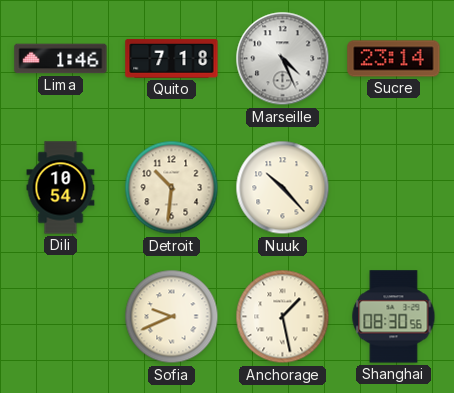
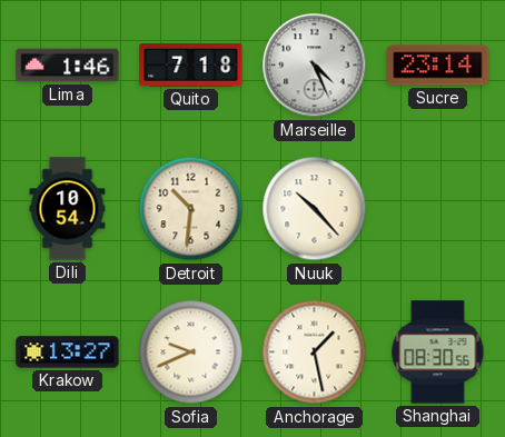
Krakow: none -> 13:27
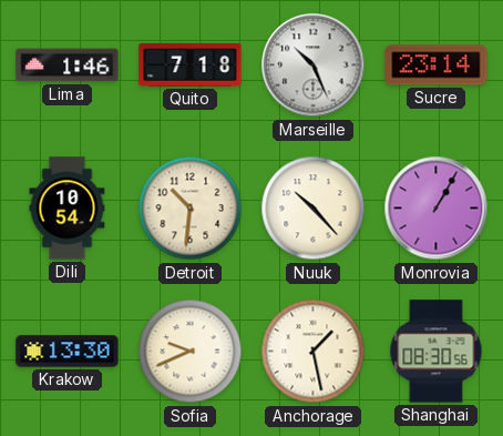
Marseille: 4:26 -> 10:26
Monrovia: none -> 1:05
Krakow: 13:27 -> 13:30
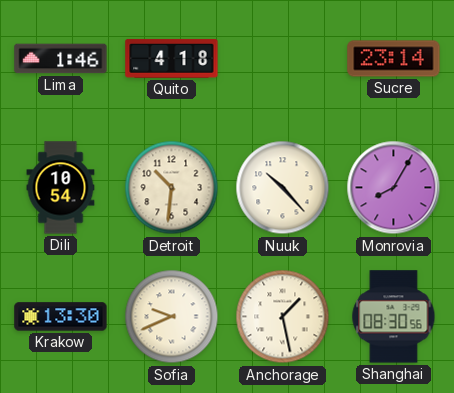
Quito: 7:18 -> 4:18
Marseille: 10:26 -> none
Monrovia: 1:05 -> 8:05
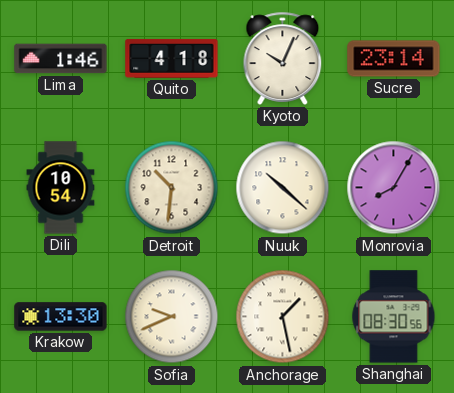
Kyoto: none -> 10:04
Nuuk: 10:23 -> 10:22
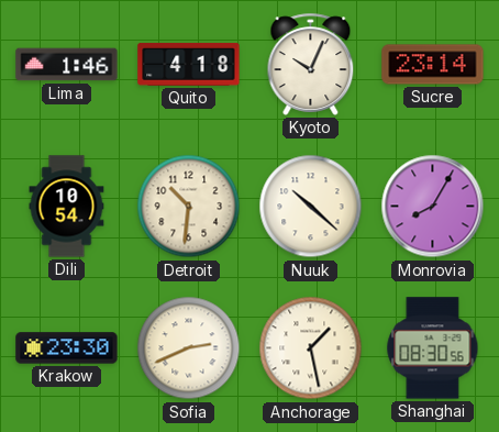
Krakow: 13:30 -> 23:30
Sofia: 9:41 -> 2:41
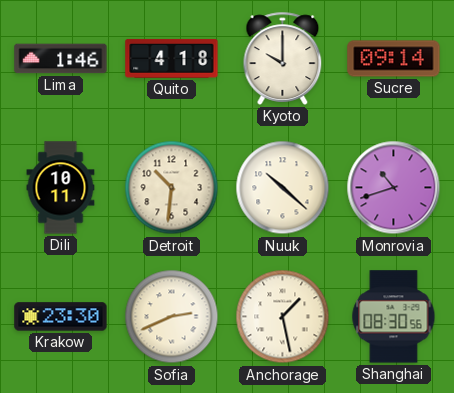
Kyoto: 10:04 -> 10:00
Sucre: 23:14 -> 09:14
Dili: 10:54 -> 10:11
Monrovia: 8:05 -> 10:42
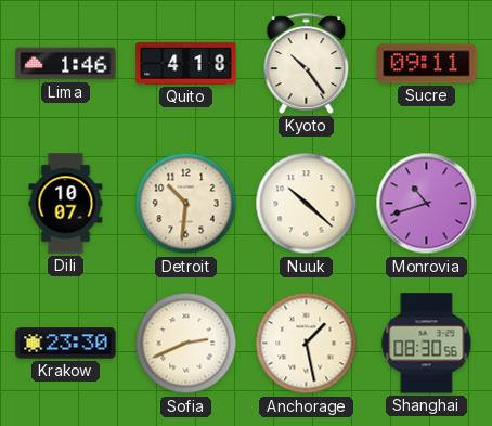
Kyoto: 10:00 -> 10:24
Sucre: 09:14 -> 09:11
Dili: 10:11 -> 10:07
